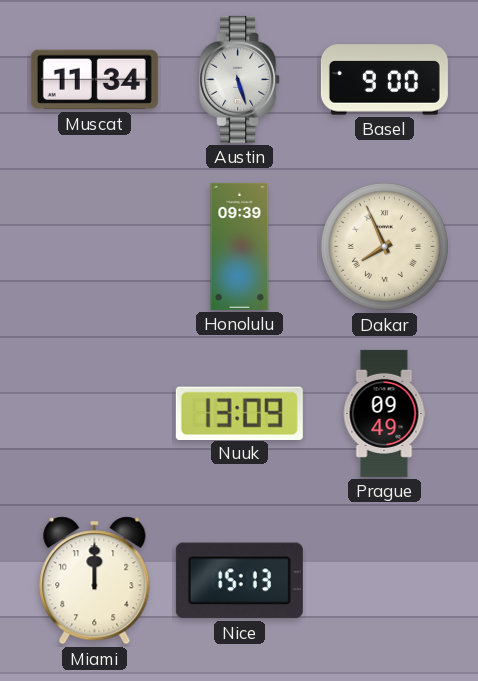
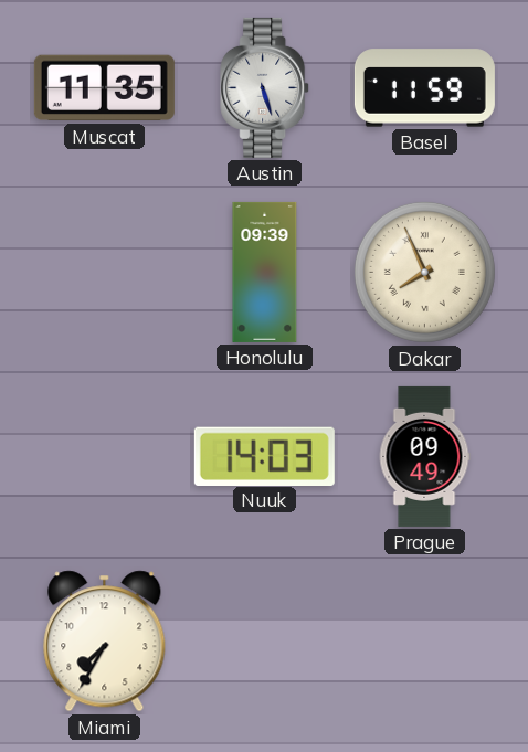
Muscat: 11:34 -> 11:35
Basel: 9:00 -> 11:59
Nuuk: 13:09 -> 14:03
Miami: 12:00 -> 7:35
Nice: 15:13 -> none
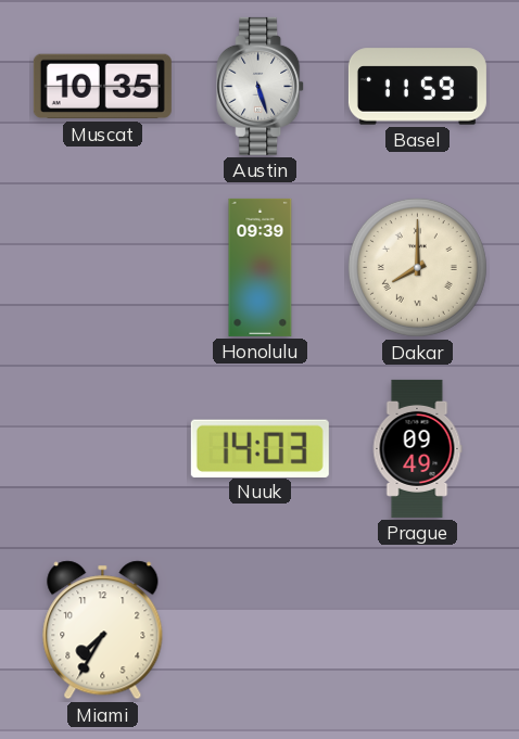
Muscat: 11:35 -> 10:35
Dakar: 7:56 -> 8:00
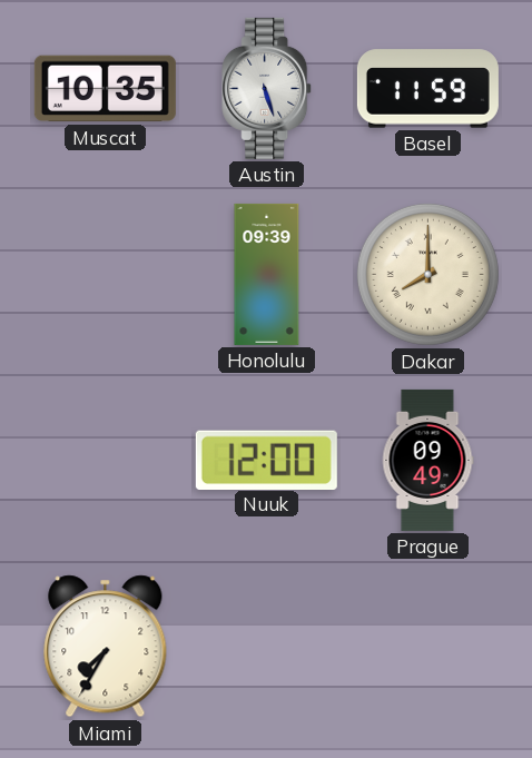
Nuuk: 14:03 -> 12:00
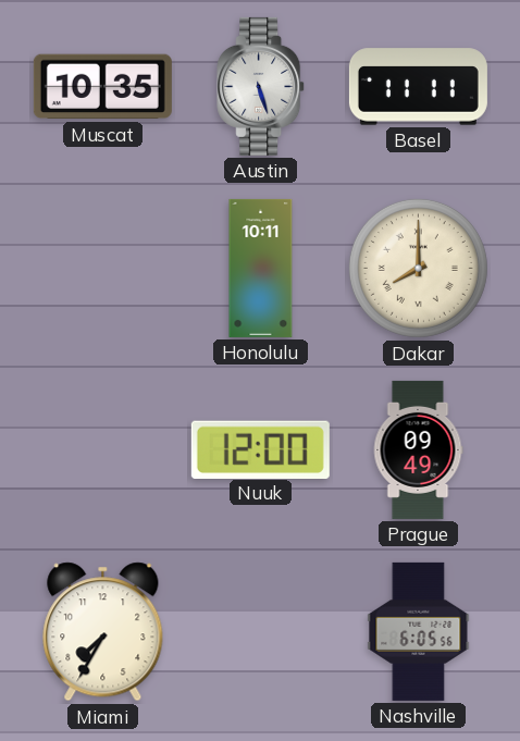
Basel: 11:59 -> 11:11
Honolulu: 09:39 -> 10:11
Nashville: none -> 6:05
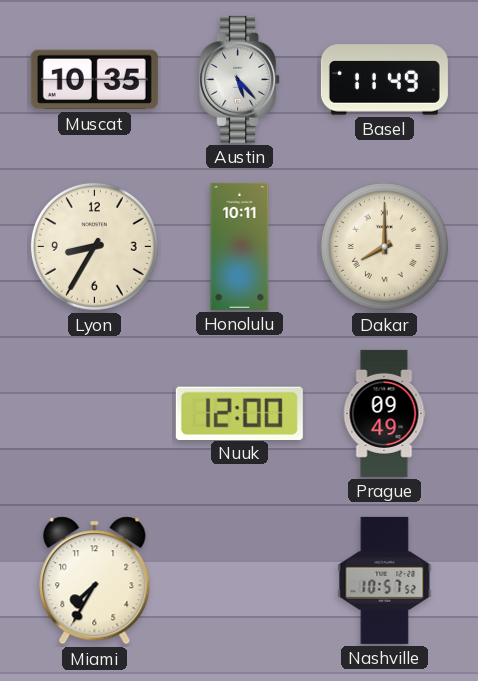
Austin: 5:27 -> 5:23
Basel: 11:11 -> 11:49
Lyon: none -> 8:35
Nashville: 6:05 -> 10:57
